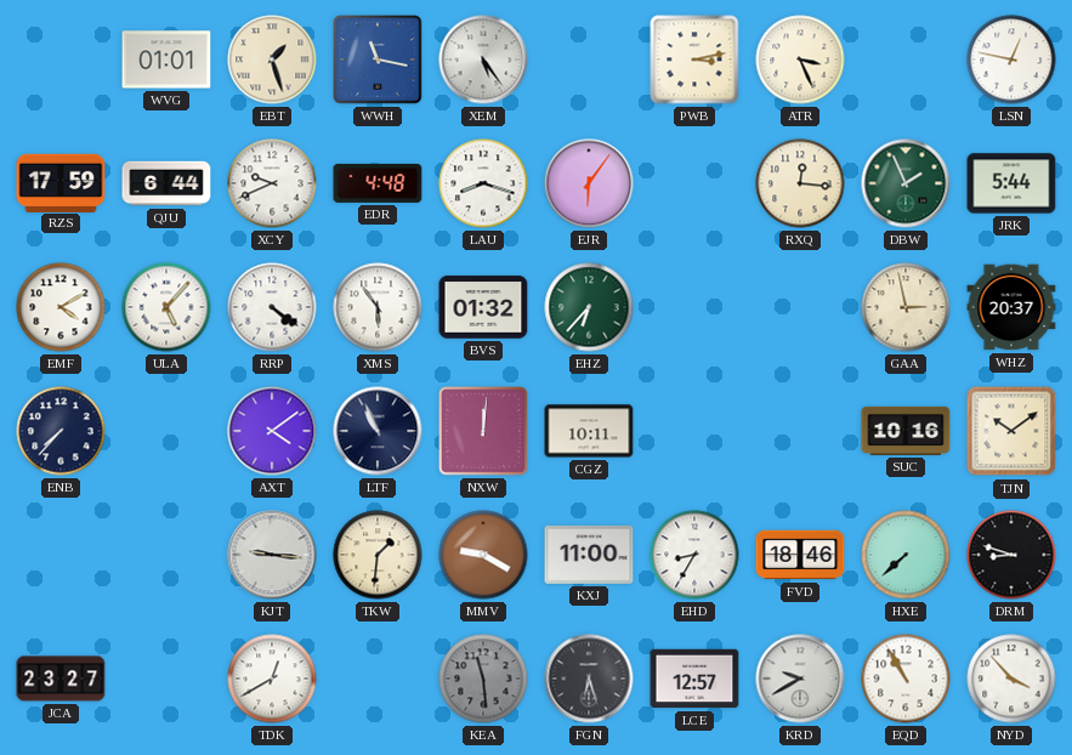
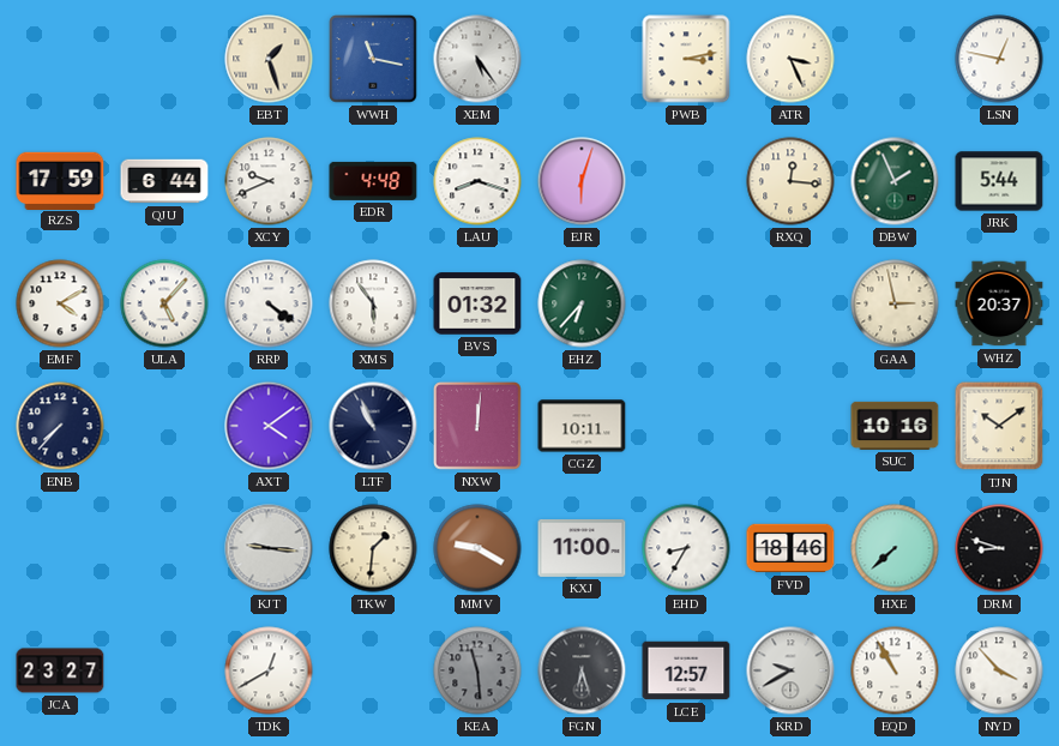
WVG: 01:01 -> none
EJR: 6:06 -> 6:03
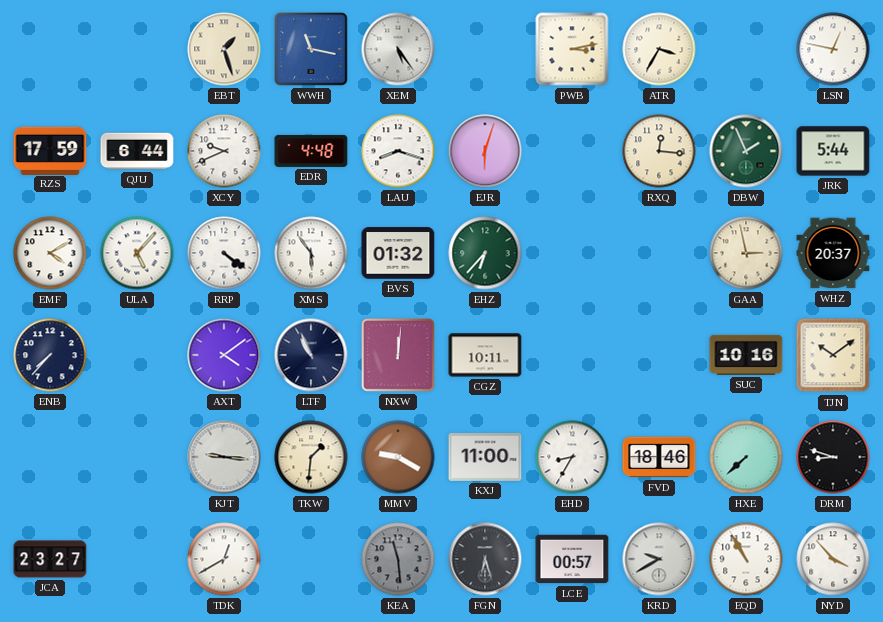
ATR: 3:26 -> 3:35
LCE: 12:57 -> 00:57
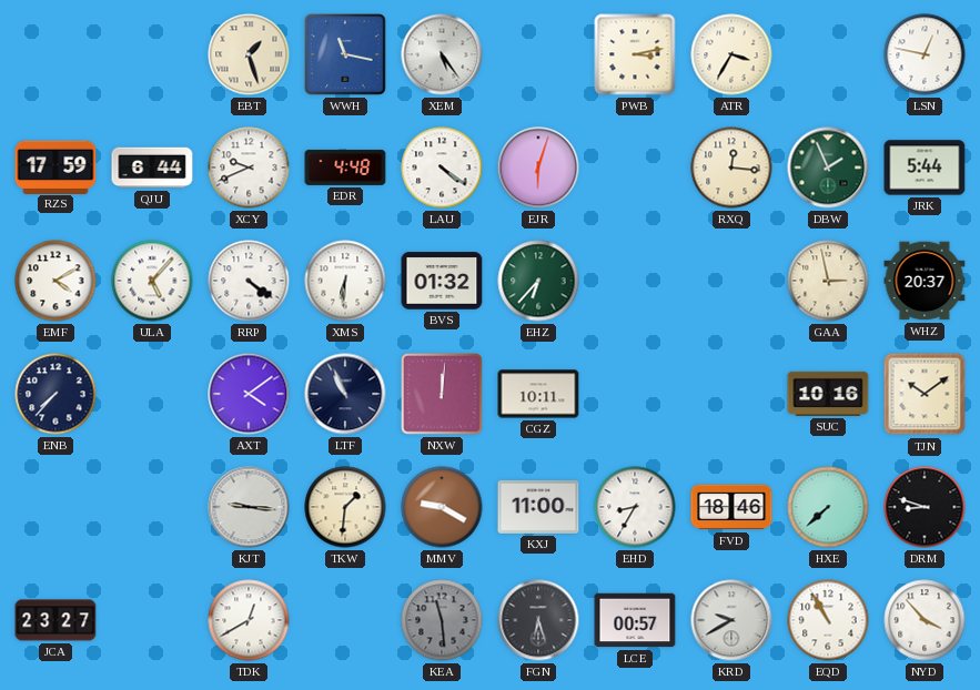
LAU: 8:18 -> 4:21
XMS: 5:54 -> 6:31
